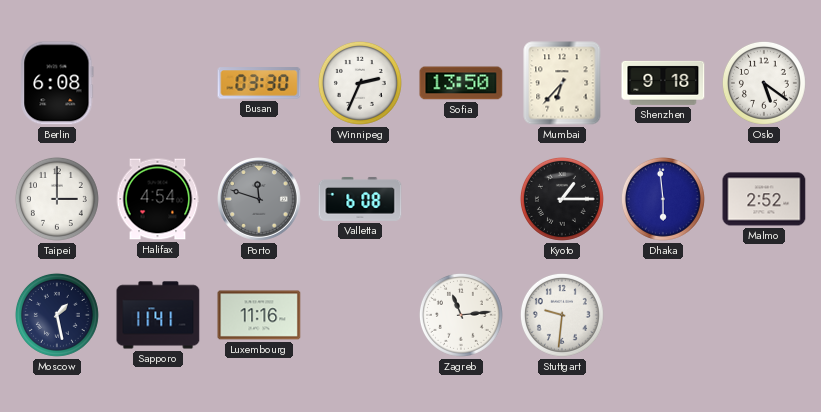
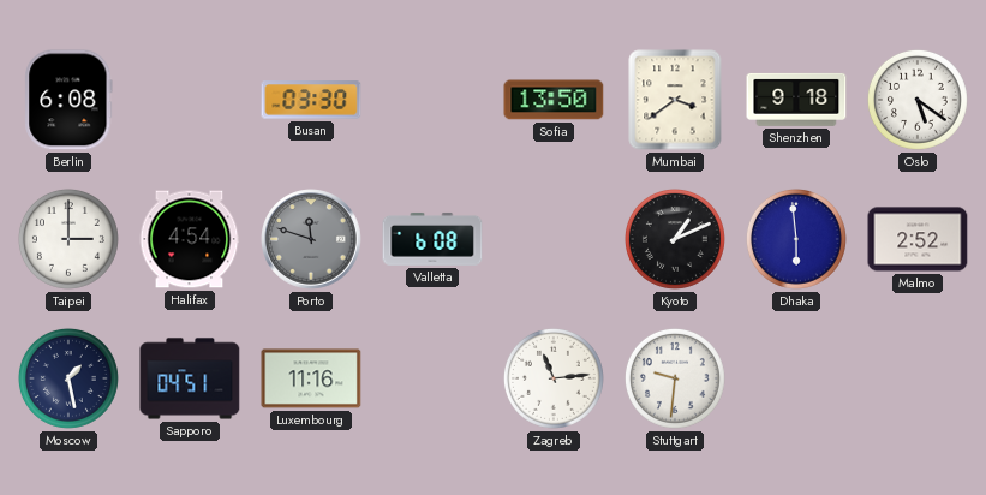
Winnipeg: 2:34 -> none
Mumbai: 6:37 -> 3:39
Kyoto: 1:15 -> 1:11
Sapporo: 11:41 -> 04:51
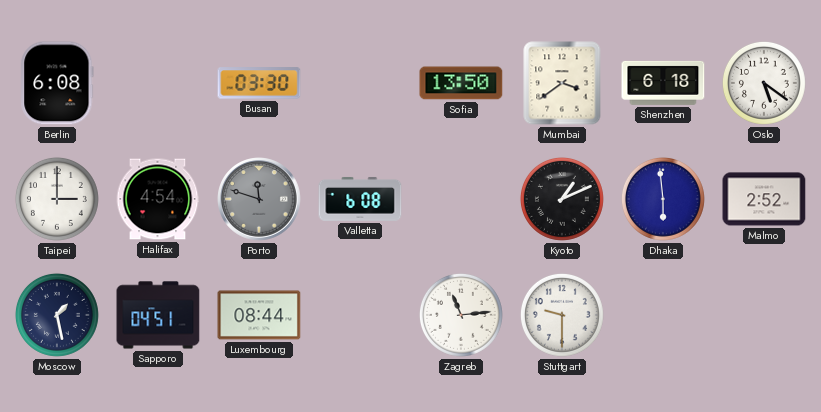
Shenzhen: 9:18 -> 6:18
Luxembourg: 11:16 -> 08:44
Stuttgart: 9:31 -> 9:30
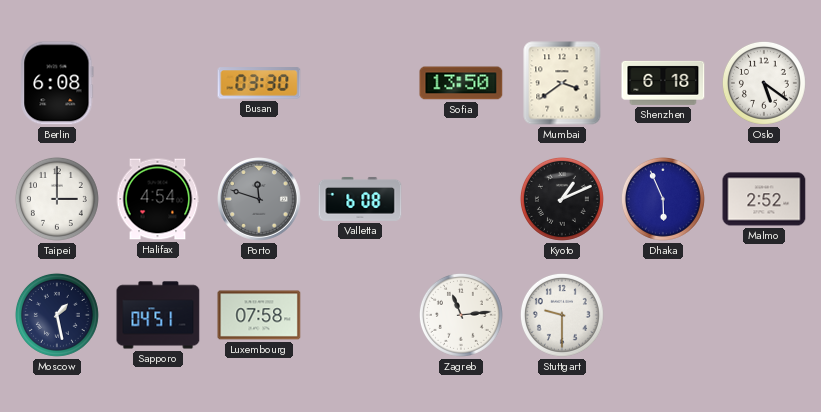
Dhaka: 5:59 -> 5:56
Luxembourg: 08:44 -> 07:58
